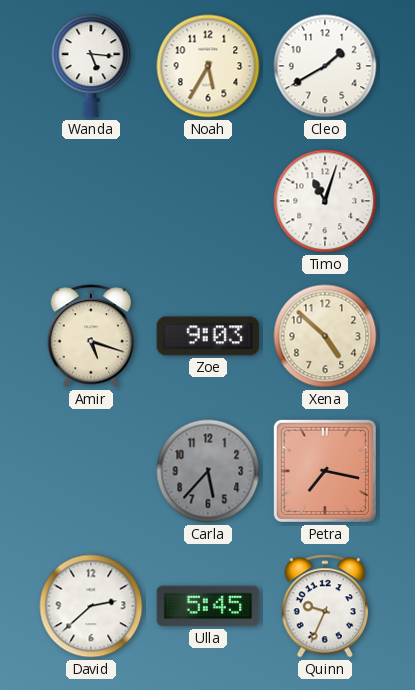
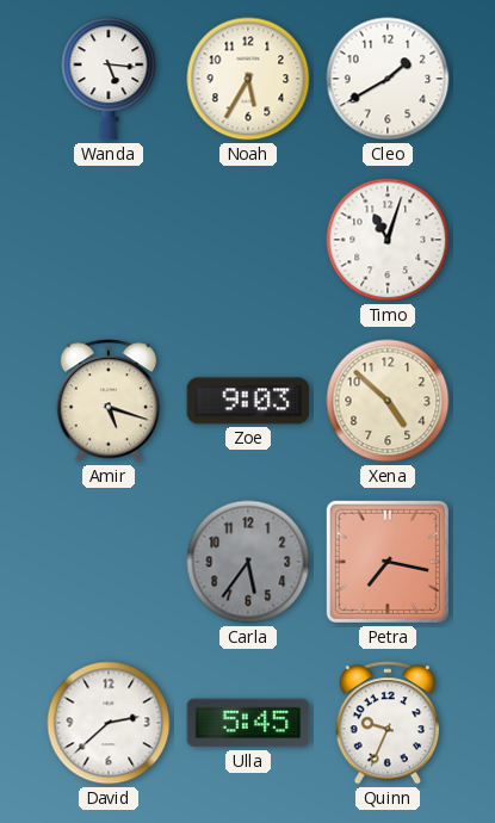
Carla: 5:37 -> 5:36
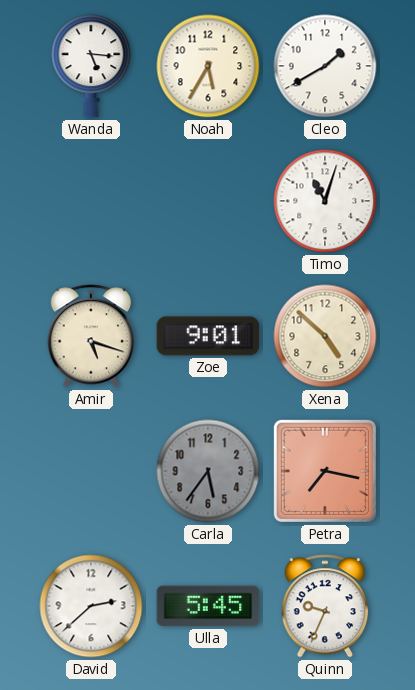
Zoe: 9:03 -> 9:01
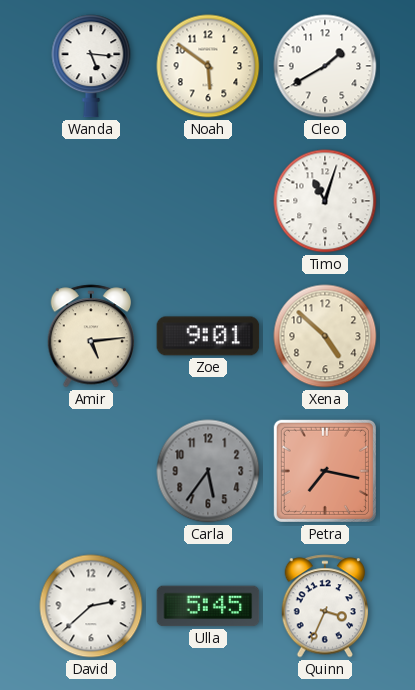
Noah: 5:35 -> 5:51
Amir: 5:18 -> 5:14
Quinn: 9:34 -> 3:34
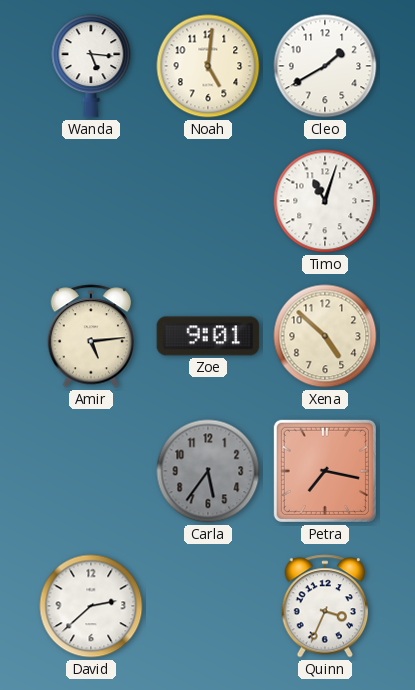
Noah: 5:51 -> 5:01
Ulla: 5:45 -> none
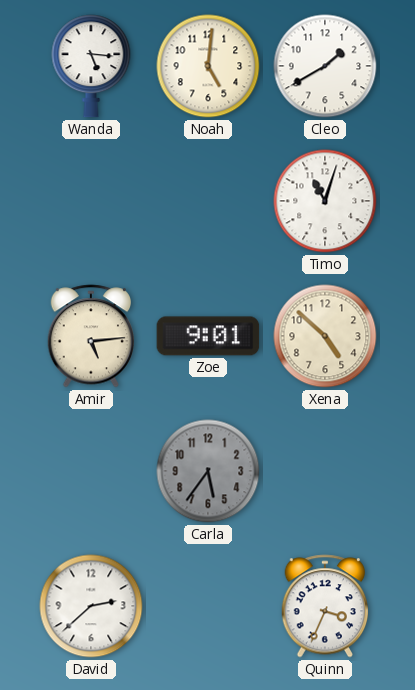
Petra: 7:17 -> none
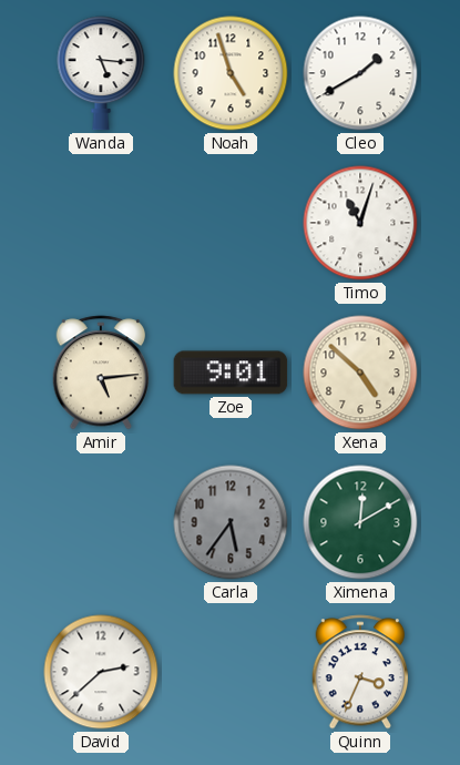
Noah: 5:01 -> 4:57
Ximena: none -> 12:10
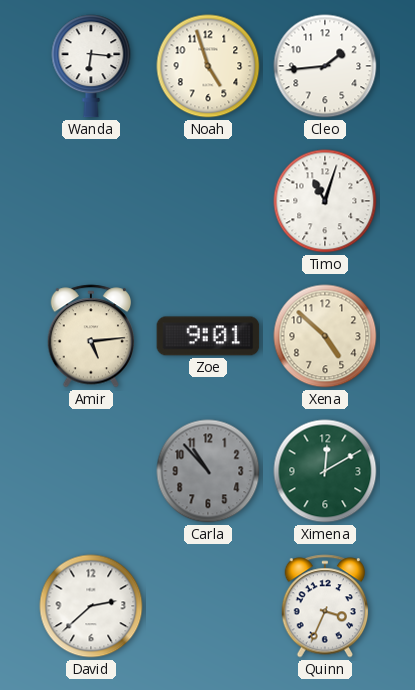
Wanda: 5:16 -> 6:16
Cleo: 1:40 -> 1:44
Carla: 5:36 -> 10:53
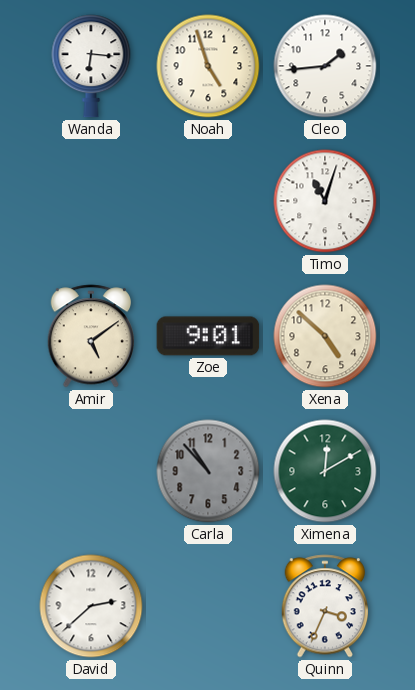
Amir: 5:14 -> 5:09
